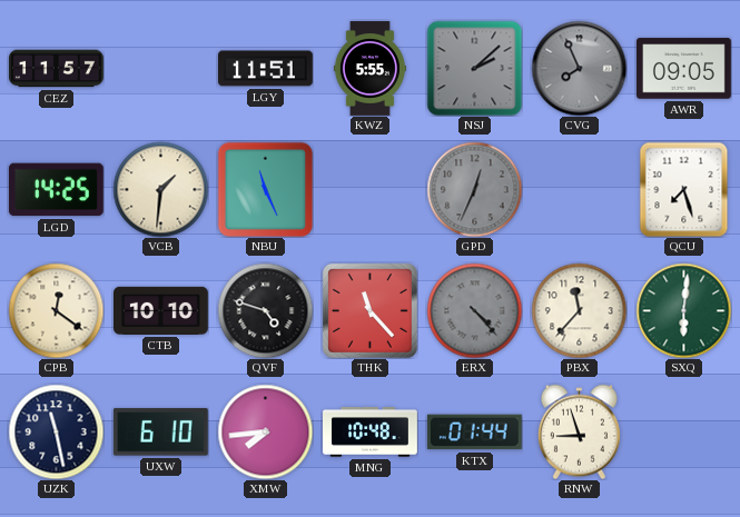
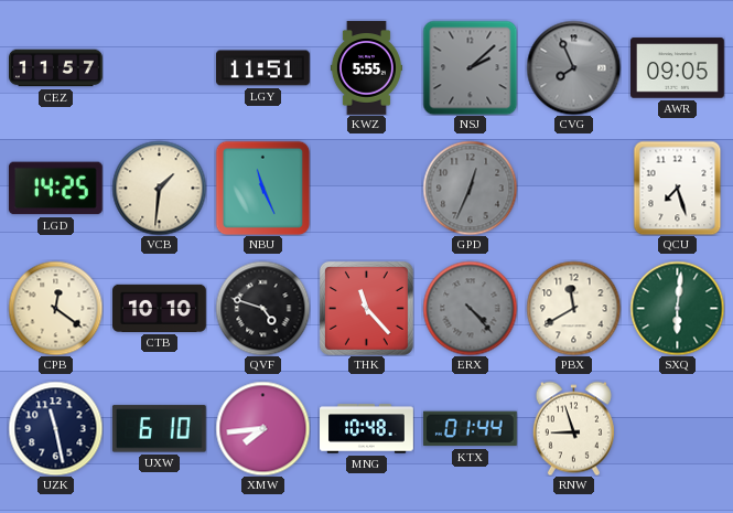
PBX: 11:37 -> 11:40
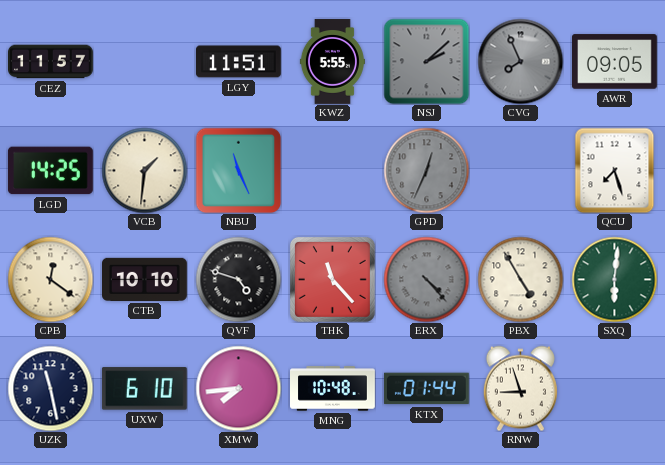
PBX: 11:40 -> 4:55
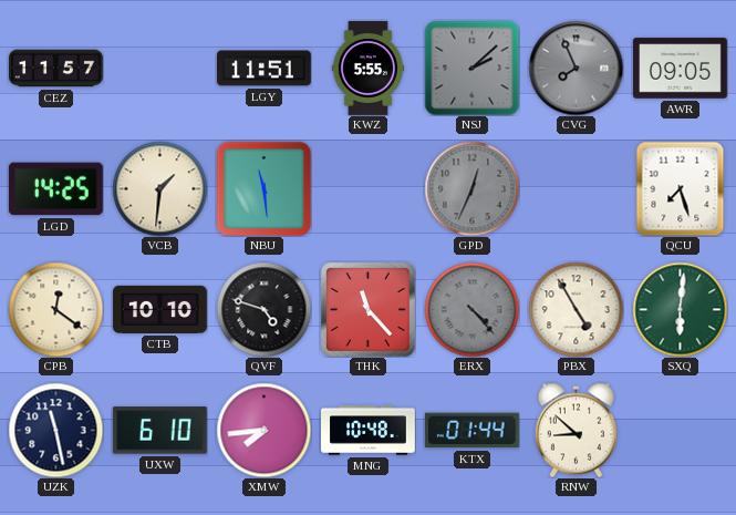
NBU: 11:26 -> 11:29
RNW: 8:57 -> 8:52
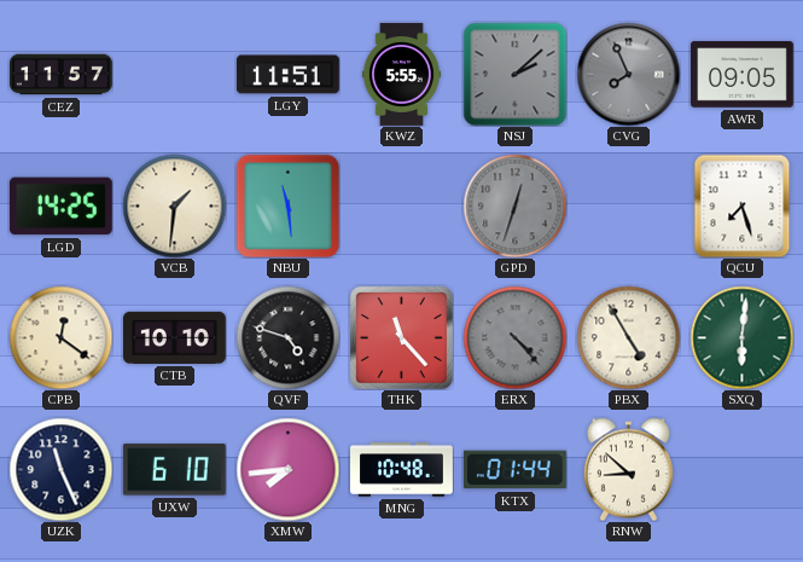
GPD: 12:34 -> 12:33
UZK: 11:28 -> 11:26
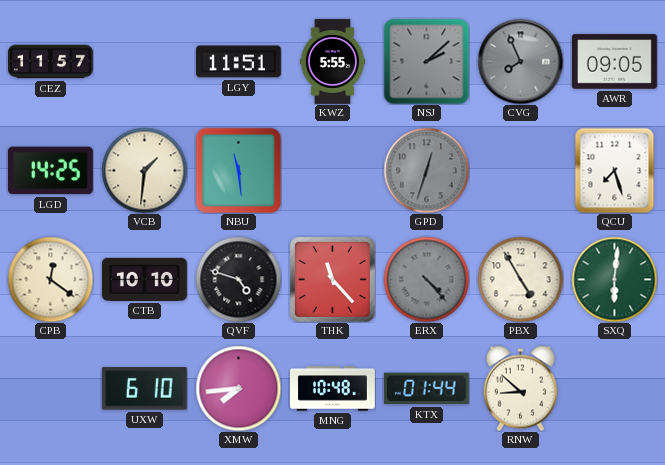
UZK: 11:26 -> none
